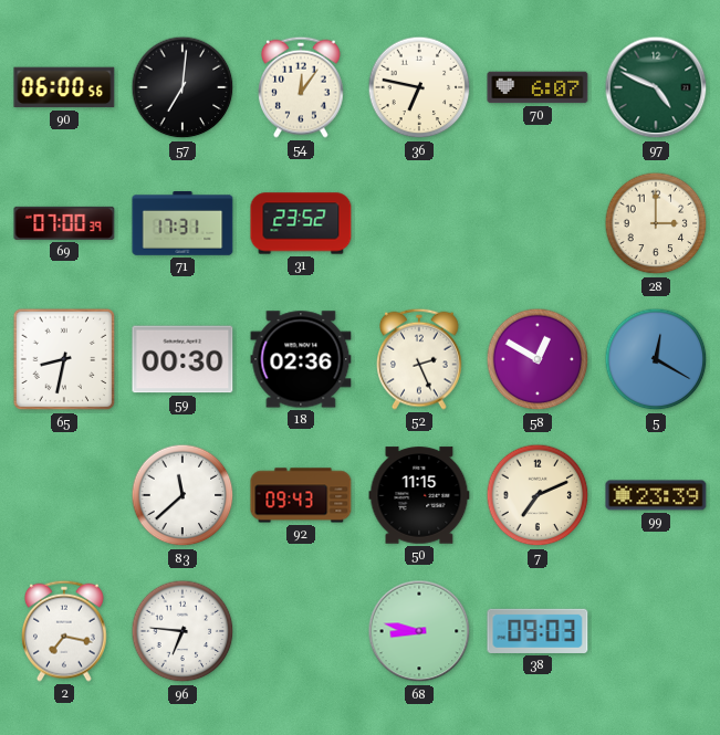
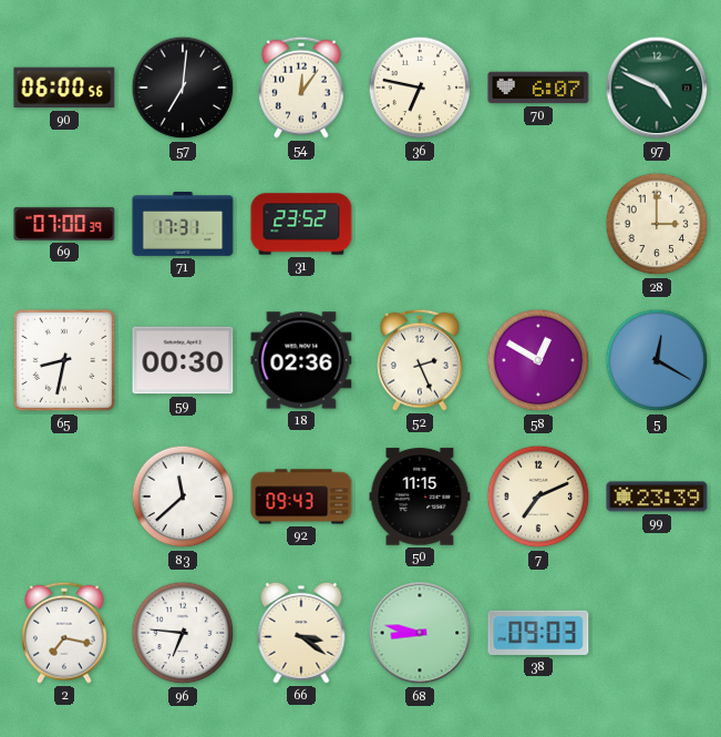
66: none -> 3:21
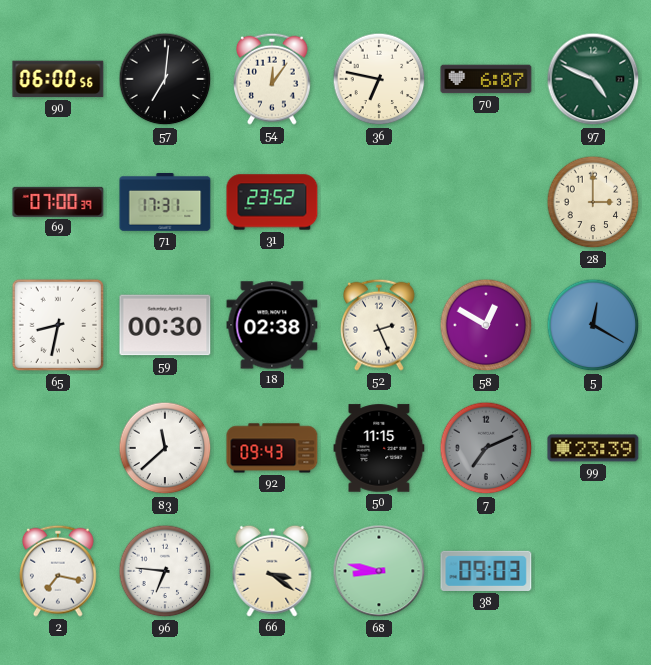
18: 02:36 -> 02:38
7 dial: cream -> grey
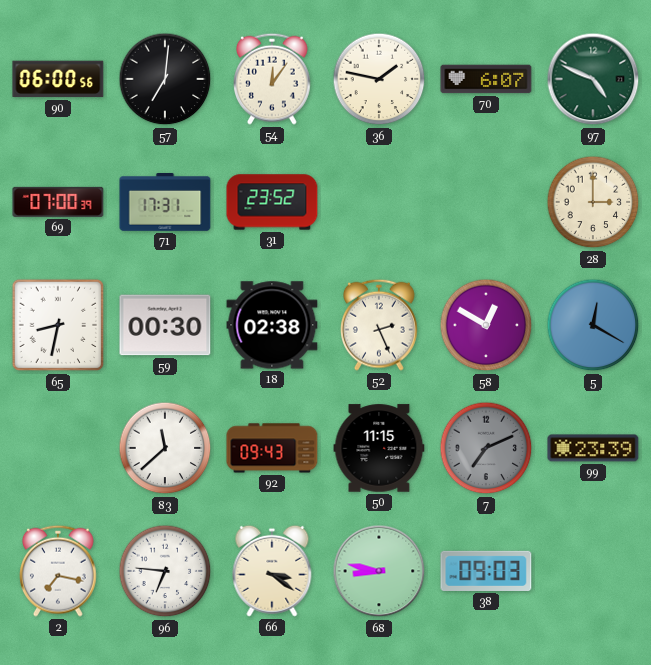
36: 6:47 -> 1:47
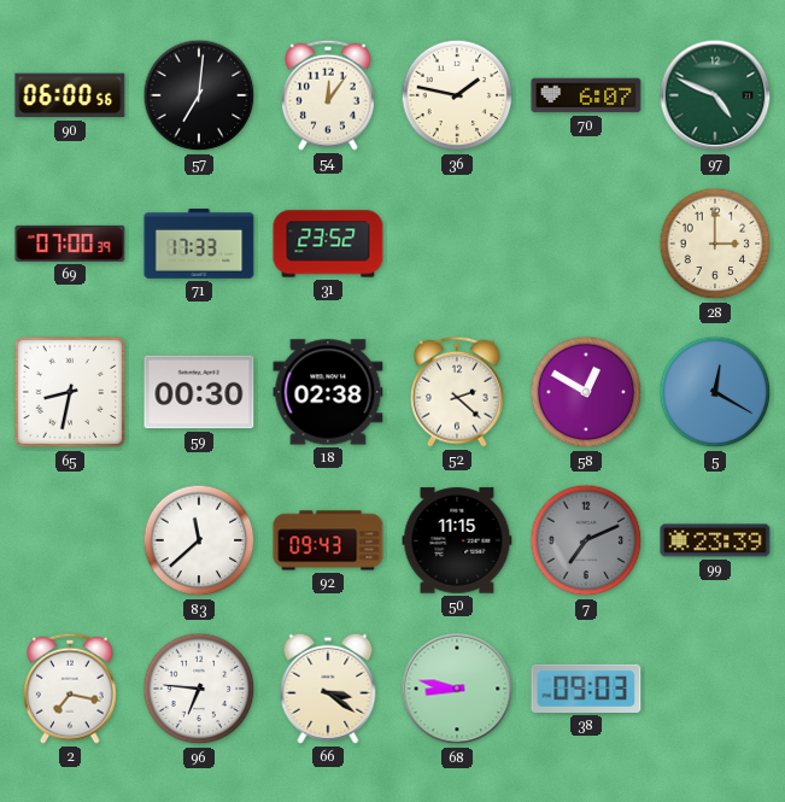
71: 17:31 -> 17:33
52: 2:26 -> 2:22
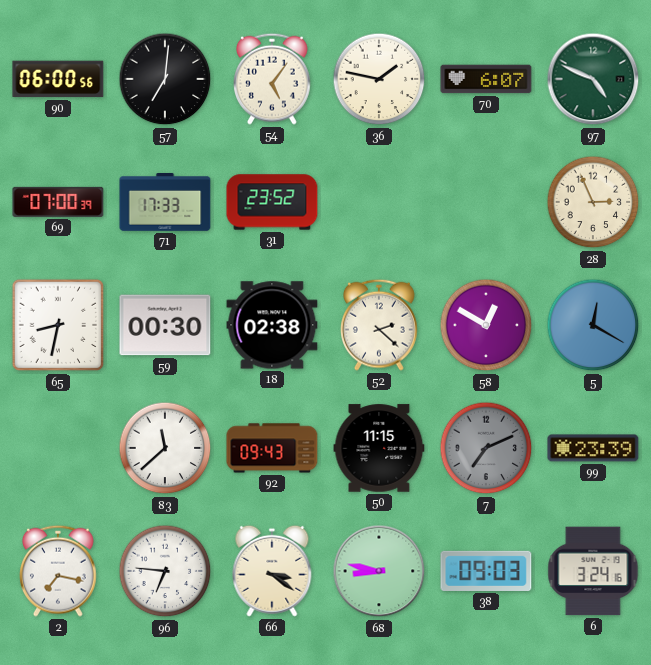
54: 12:06 -> 5:06
28: 3:00 -> 2:56
6: none -> 3:24
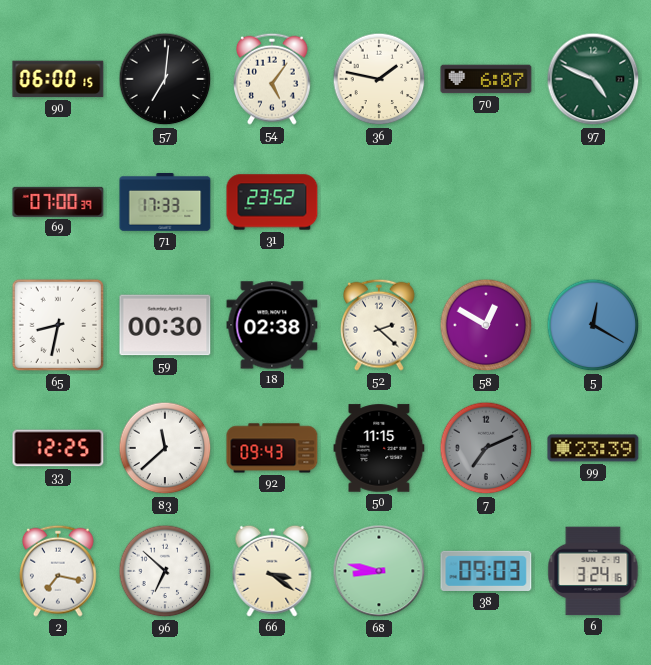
90: 06:00:56 -> 06:00:15
28: 2:56 -> none
33: none -> 12:25
96: 6:46 -> 6:52
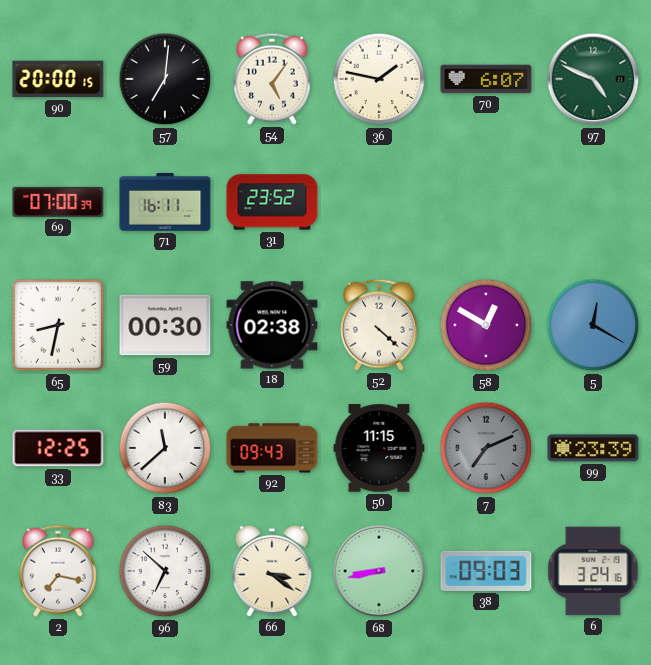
90: 06:00 -> 20:00
71: 17:33 -> 16:11
52: 2:22 -> 4:22
68: 8:47 -> 8:43
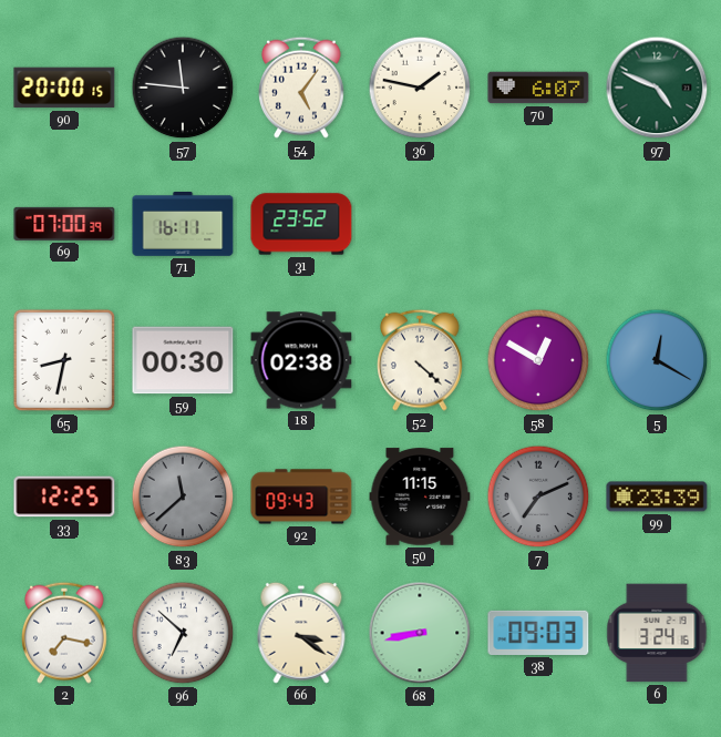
57: 7:01 -> 11:46
83 dial: white -> grey
